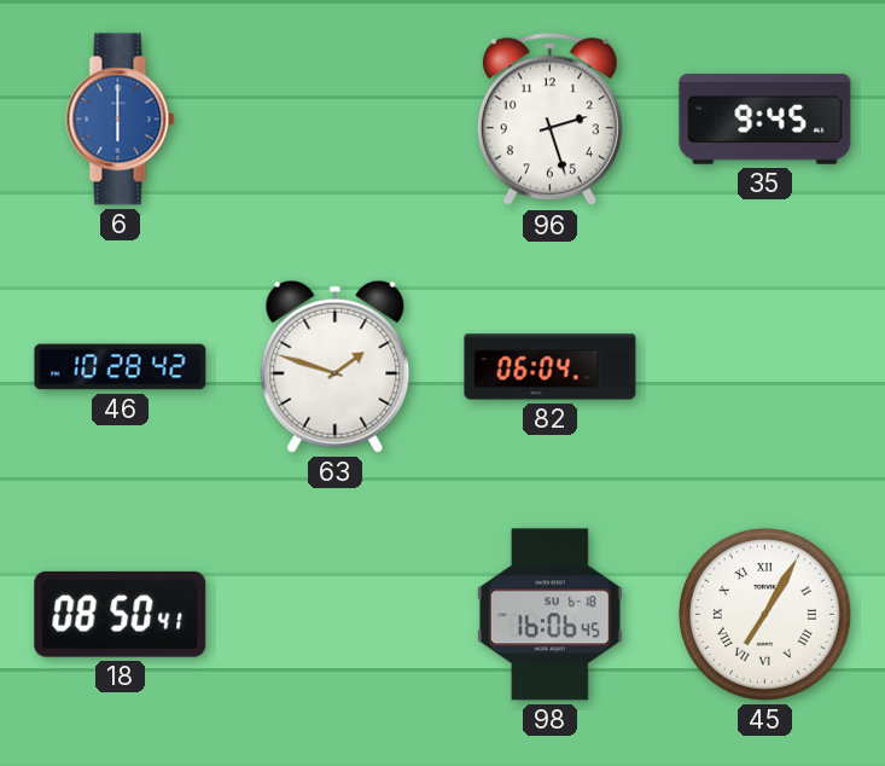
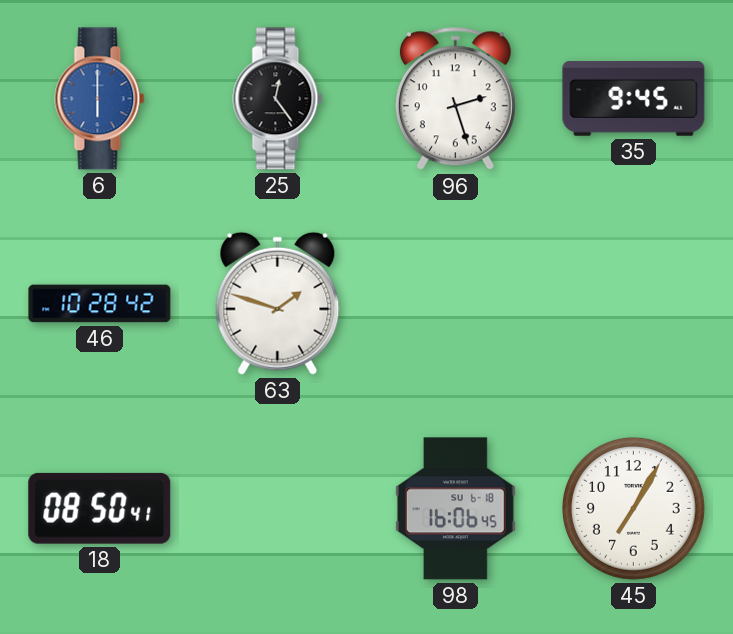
25: none -> 12:24
82: 06:04 -> none
45 numerals: Roman -> Arabic
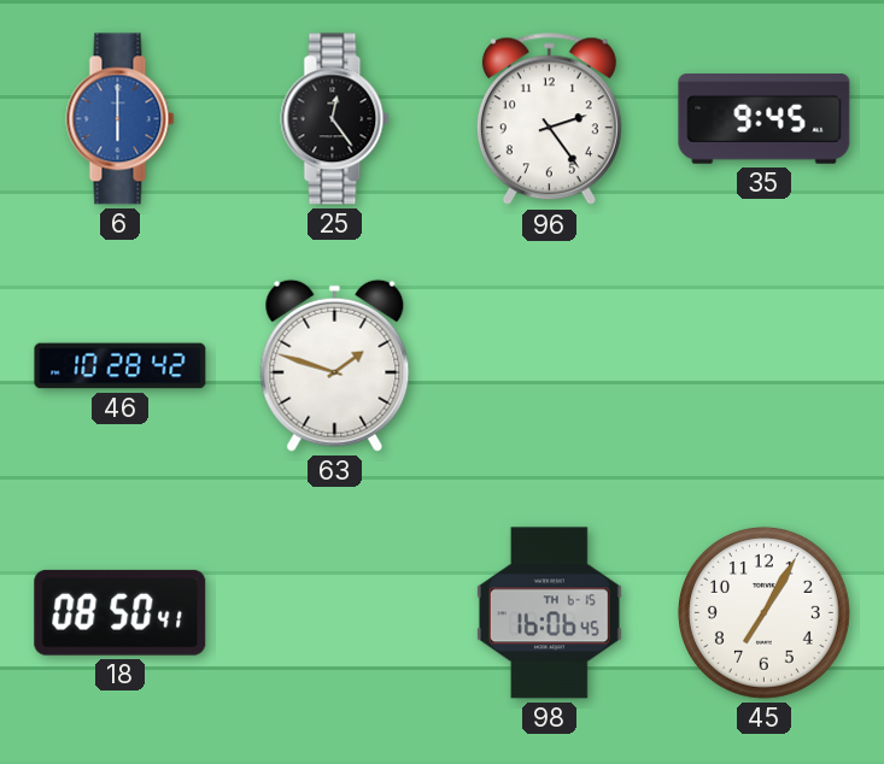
96: 2:27 -> 2:24
98 date: SU 6-18 -> TH 6-15
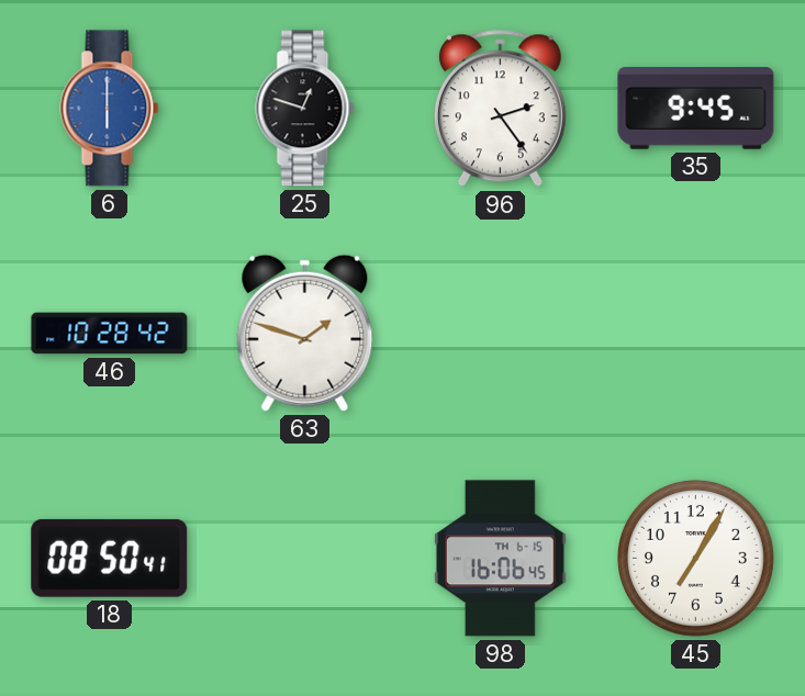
25: 12:24 -> 12:48
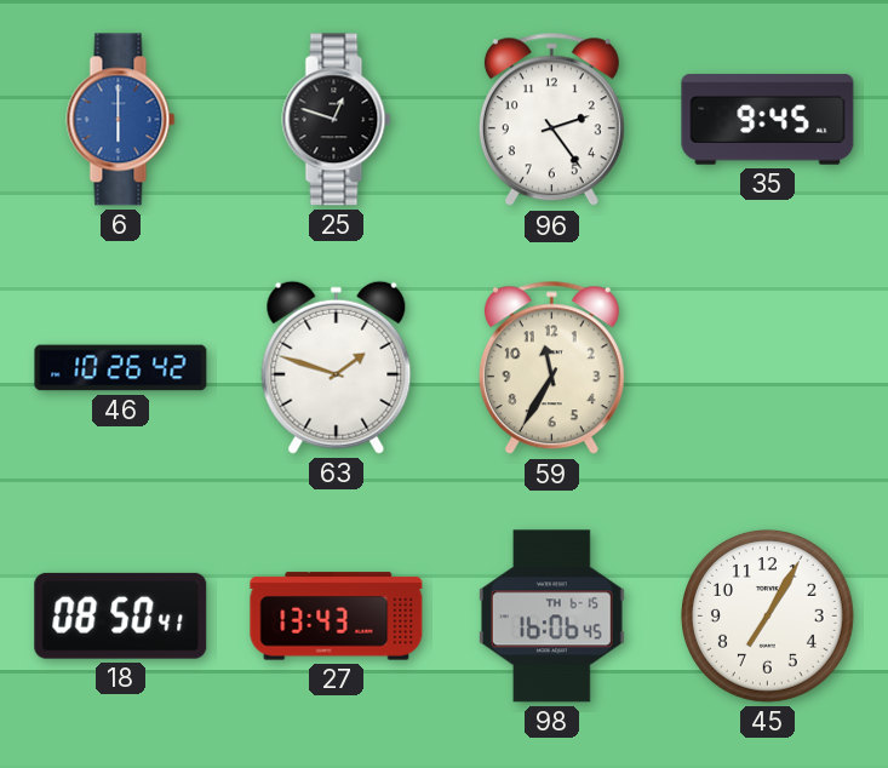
46: 10:28 -> 10:26
59: none -> 11:35
27: none -> 13:43
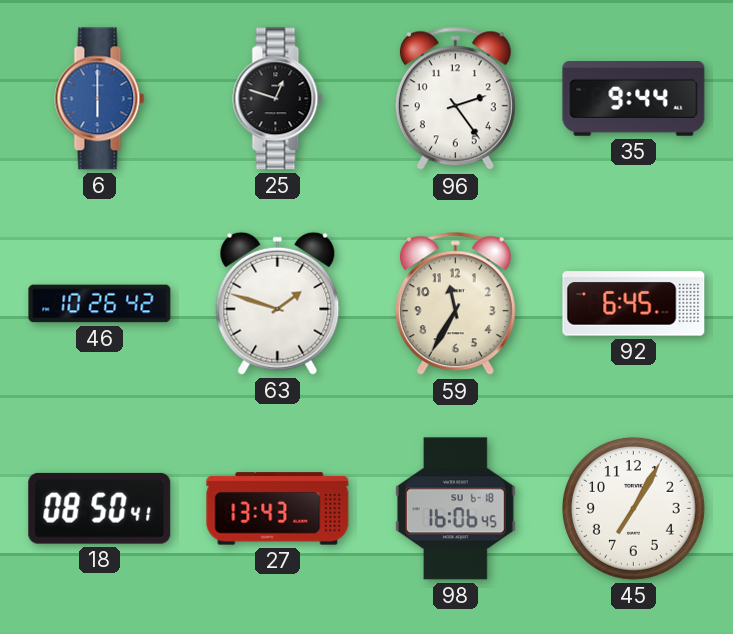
35: 9:45 -> 9:44
92: none -> 6:45
98 date: TH 6-15 -> SU 6-18
